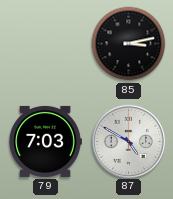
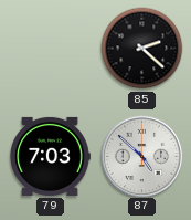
85: 3:13 -> 2:22
87: 4:50 -> 4:52
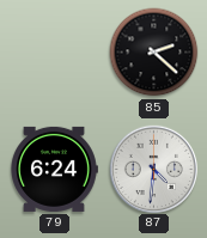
79: 7:03 -> 6:24
87: 4:52 -> 4:31
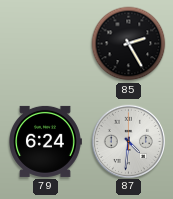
85: 2:22 -> 2:25
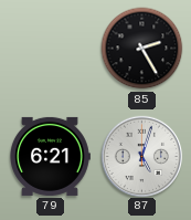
79: 6:24 -> 6:21
87: 4:31 -> 5:03
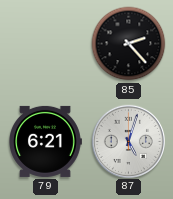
85: 2:25 -> 2:23
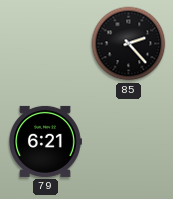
87: 5:03 -> none
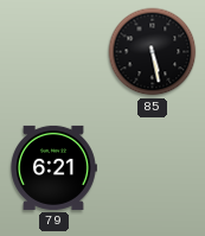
85: 2:23 -> 5:28
